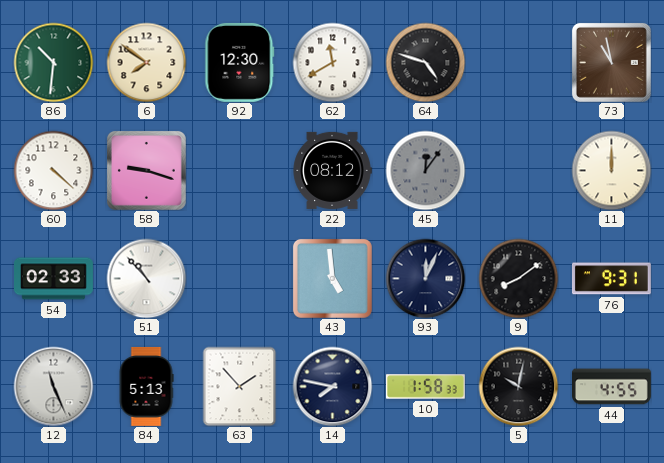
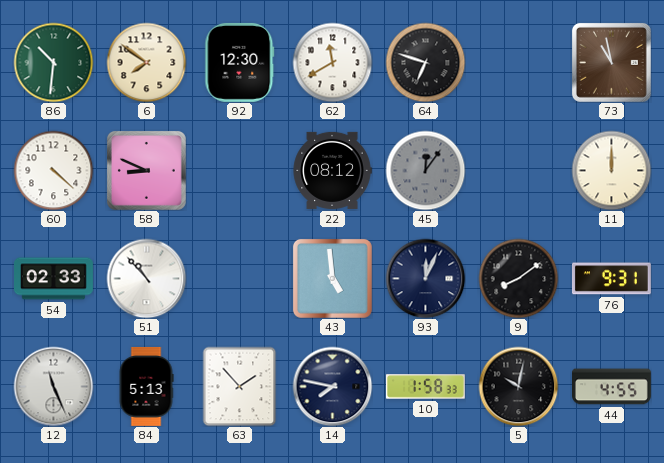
64: 4:48 -> 6:48
58: 9:18 -> 8:49
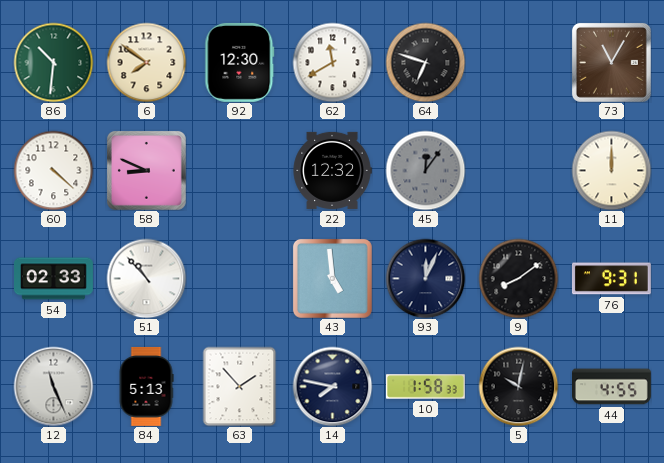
73: 10:58 -> 11:05
22: 08:12 -> 12:32
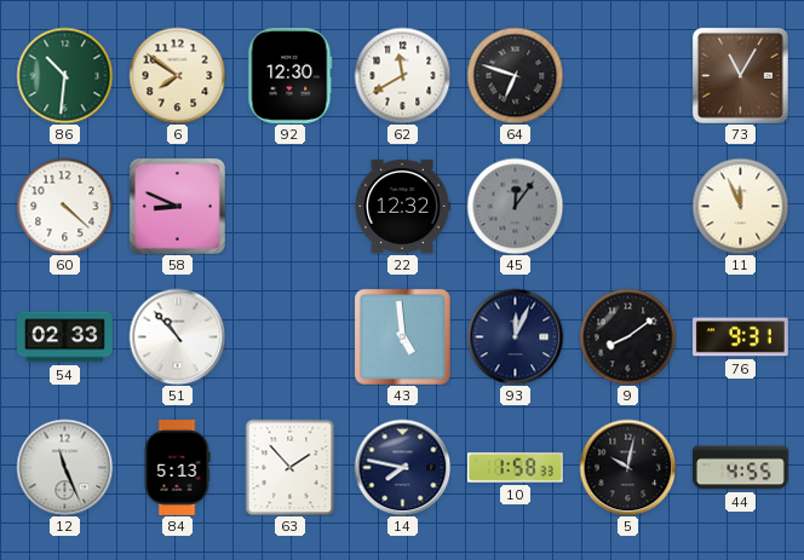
11: 12:00 -> 11:56
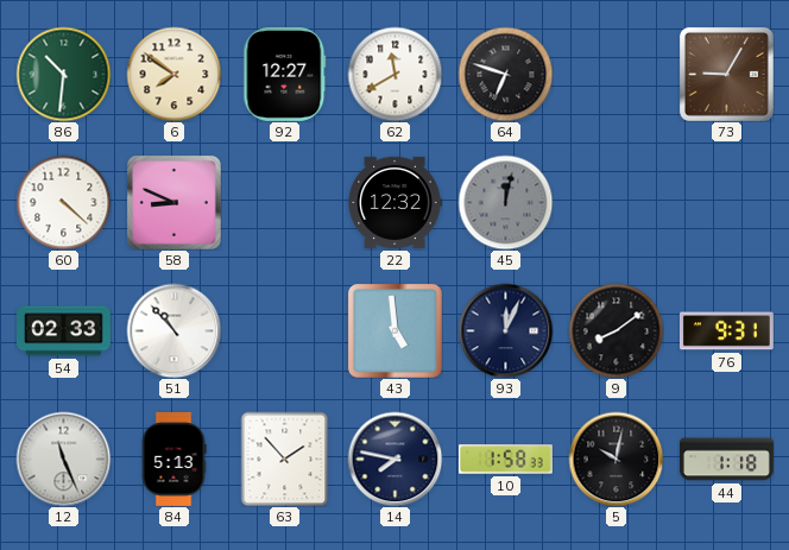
92: 12:30 -> 12:27
73: 11:05 -> 9:05
45: 12:06 -> 12:02
11: 11:56 -> none
44: 4:55 -> 1:18
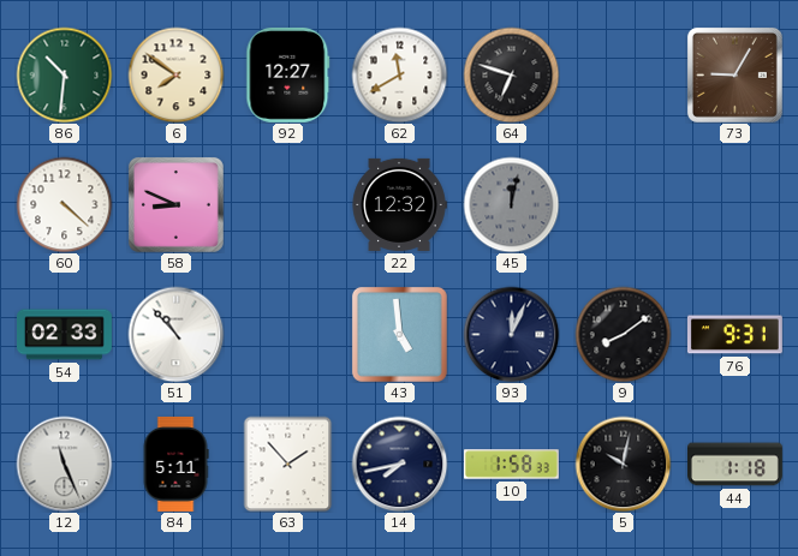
84: 5:13 -> 5:11
14: 7:47 -> 7:43
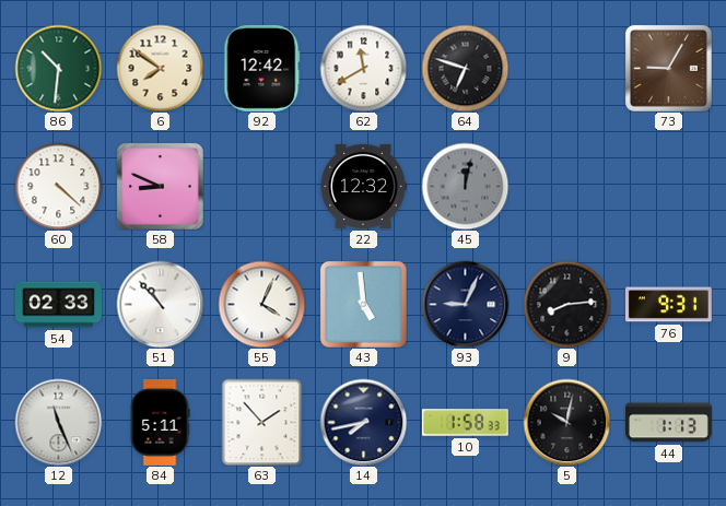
92: 12:27 -> 12:42
55: none -> 4:04
93: 12:04 -> 9:04
9: 8:09 -> 8:14
44: 1:18 -> 1:13
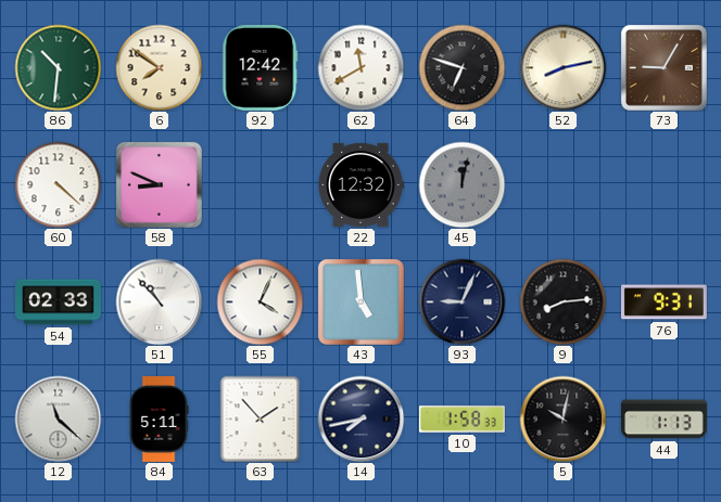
52: none -> 8:13
12: 11:26 -> 11:22
